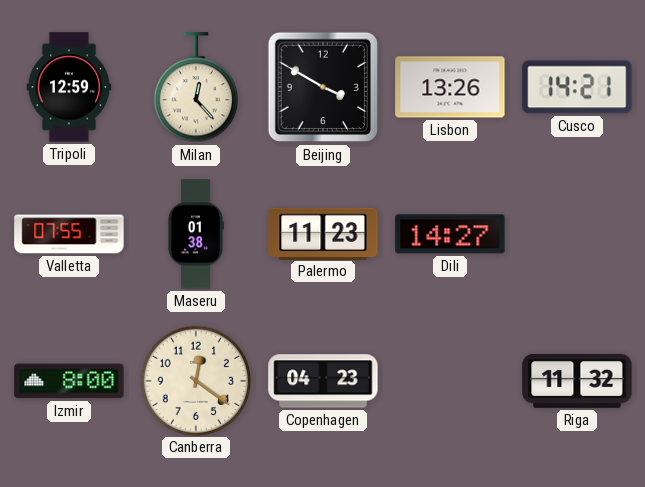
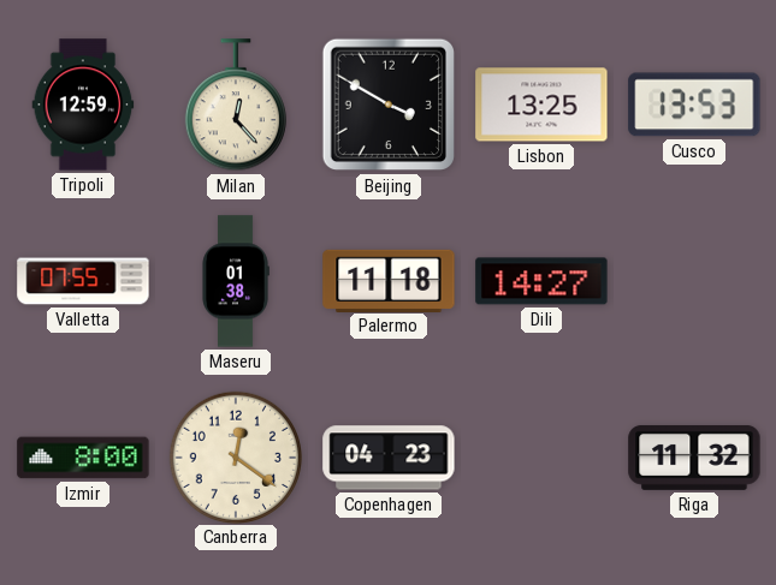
Lisbon: 13:26 -> 13:25
Cusco: 14:21 -> 13:53
Palermo: 11:23 -> 11:18
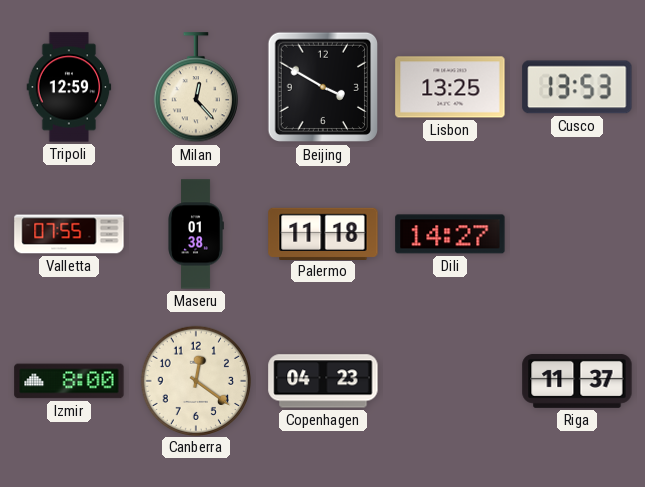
Riga: 11:32 -> 11:37
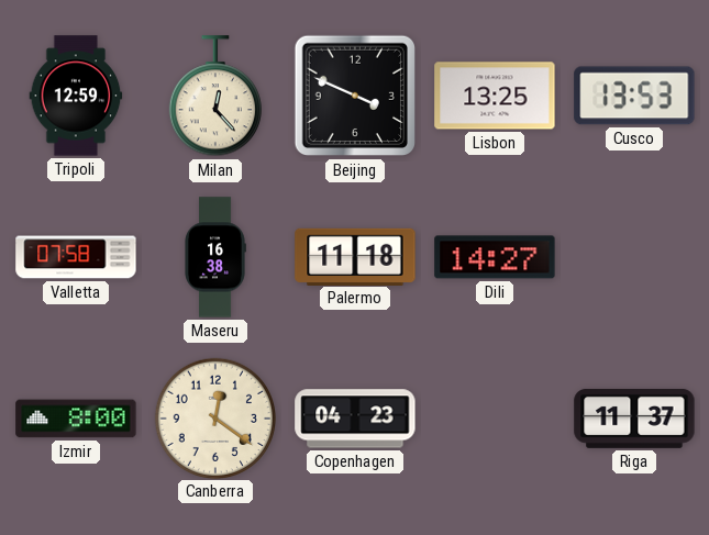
Beijing: 3:50 -> 3:49
Valletta: 07:55 -> 07:58
Maseru: 01:38 -> 16:38
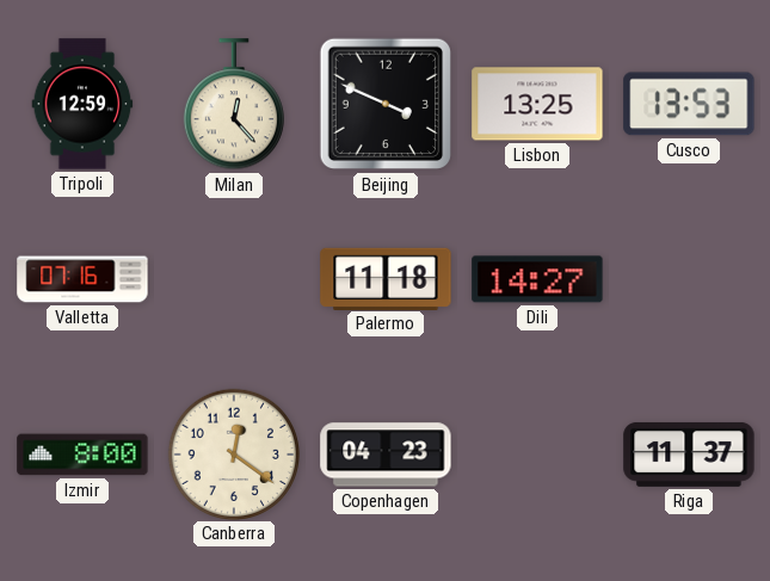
Valletta: 07:58 -> 07:16
Maseru: 16:38 -> none
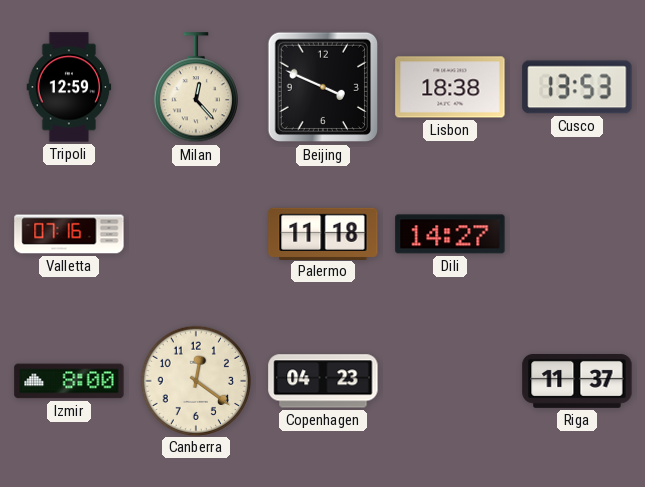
Lisbon: 13:25 -> 18:38
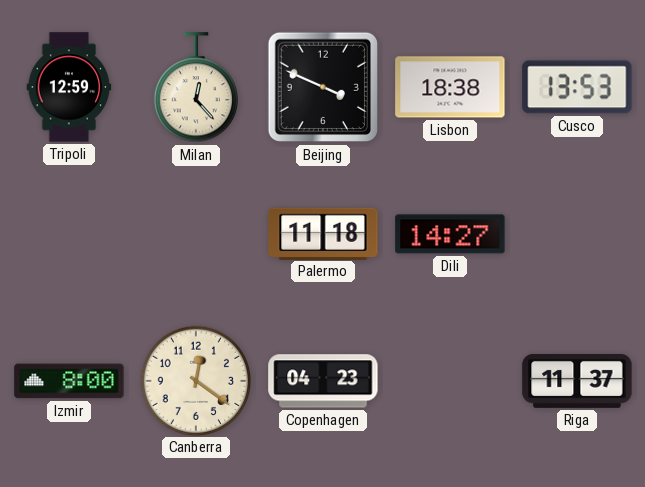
Valletta: 07:16 -> none
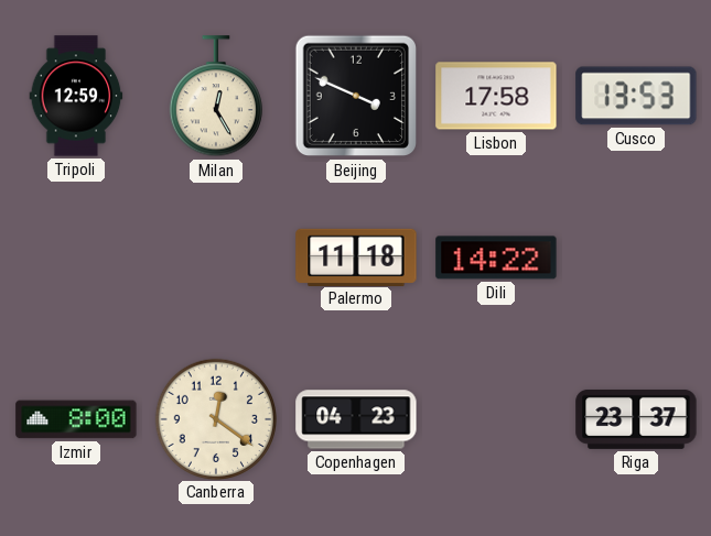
Milan: 12:23 -> 12:25
Lisbon: 18:38 -> 17:58
Dili: 14:27 -> 14:22
Riga: 11:37 -> 23:37
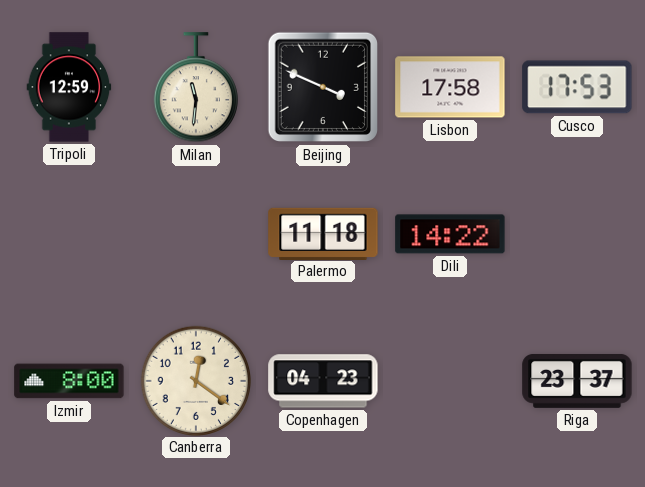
Milan: 12:25 -> 11:31
Cusco: 13:53 -> 17:53
